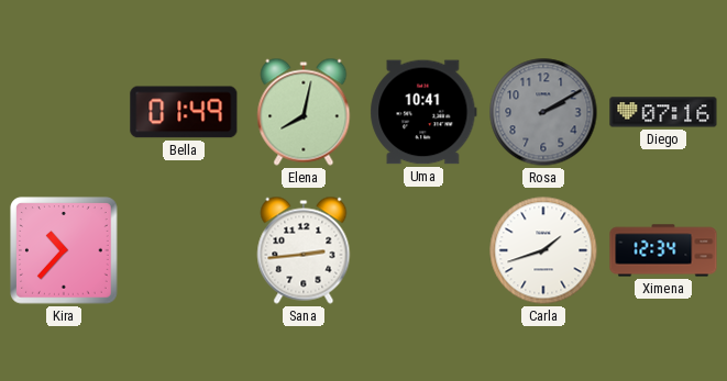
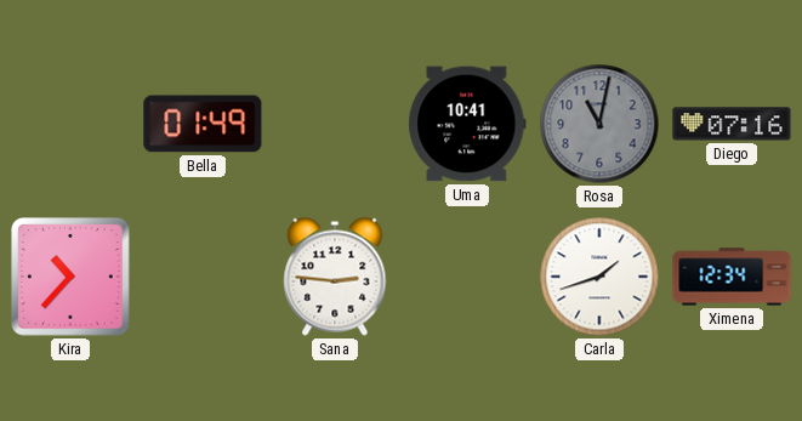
Elena: 8:02 -> none
Rosa: 2:10 -> 11:02
Sana: 2:44 -> 2:46
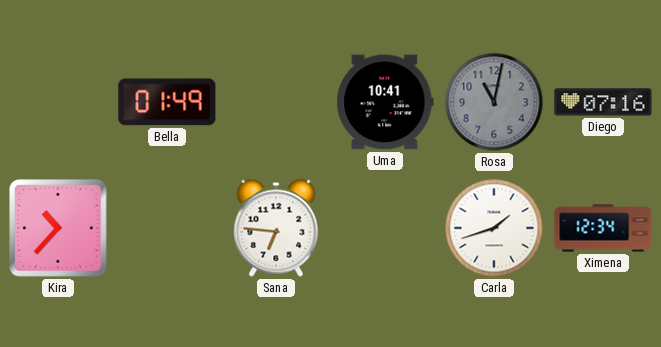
Sana: 2:46 -> 6:46
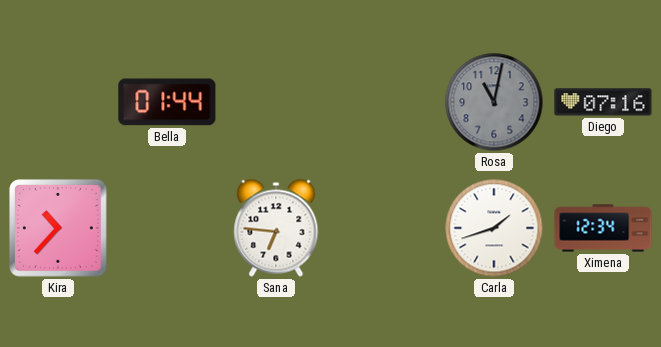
Bella: 01:49 -> 01:44
Uma: 10:41 -> none
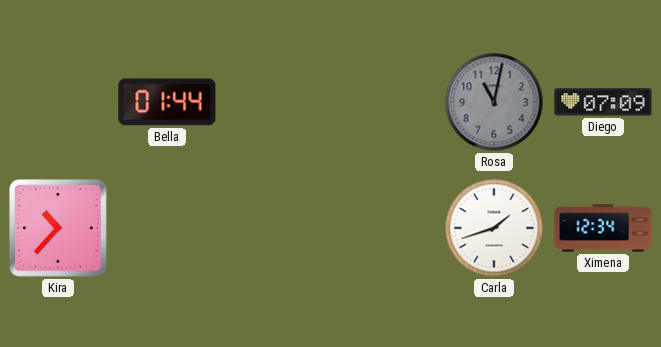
Diego: 07:16 -> 07:09
Sana: 6:46 -> none
